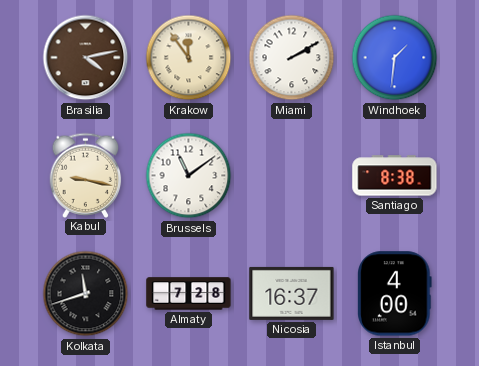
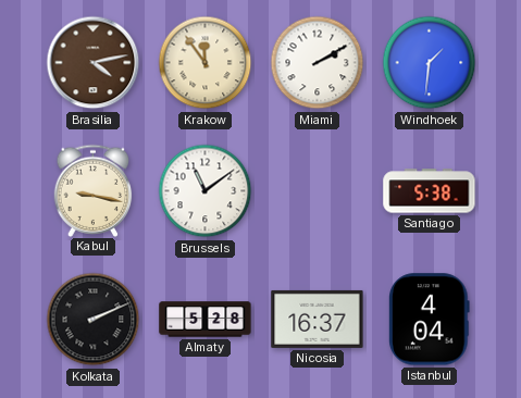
Santiago: 8:38 -> 5:38
Kolkata: 11:42 -> 2:11
Almaty: 7:28 -> 5:28
Istanbul: 4:00 -> 4:04
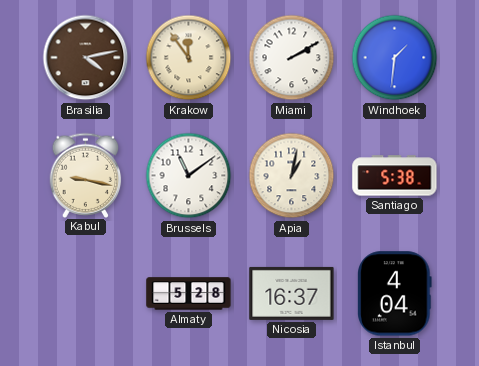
Apia: none -> 1:02
Kolkata: 2:11 -> none
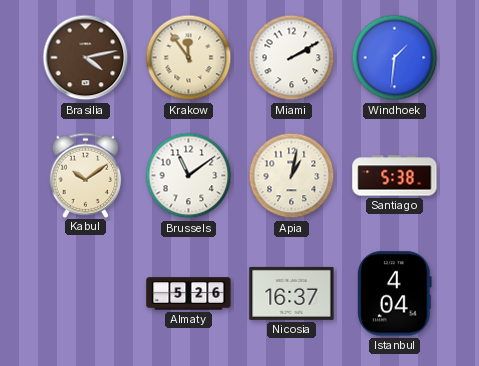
Kabul: 9:17 -> 10:09
Almaty: 5:28 -> 5:26
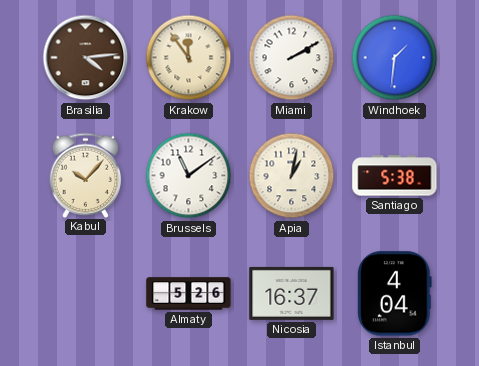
Brasilia: 4:13 -> 4:14
Kabul: 10:09 -> 10:07
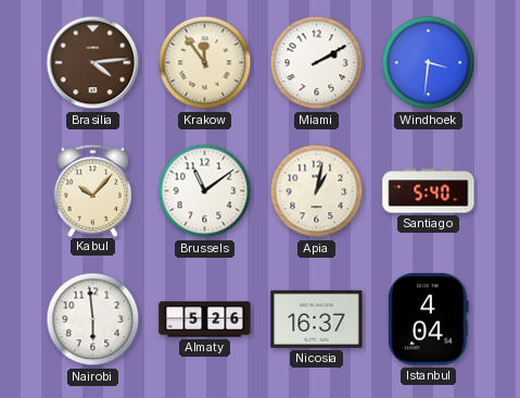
Windhoek: 1:31 -> 3:31
Santiago: 5:38 -> 5:40
Nairobi: none -> 5:59
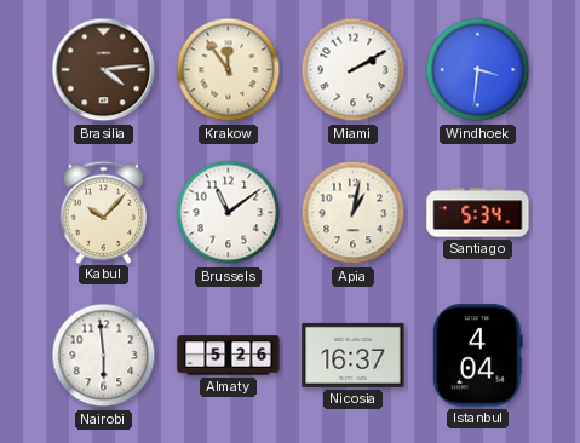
Santiago: 5:40 -> 5:34
